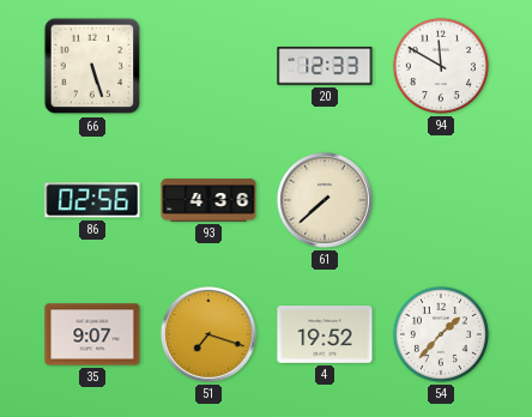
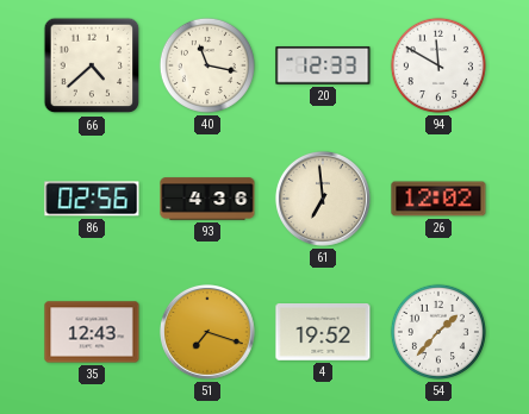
66: 5:27 -> 4:38
40: none -> 11:17
61: 7:38 -> 6:59
26: none -> 12:02
35: 9:07 -> 12:43
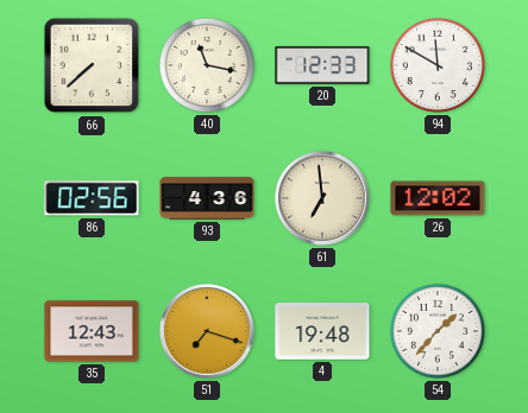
66: 4:38 -> 7:38
4: 19:52 -> 19:48
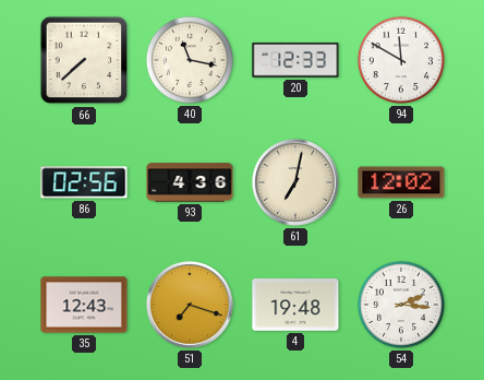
61: 6:59 -> 7:02
54: 1:37 -> 2:16
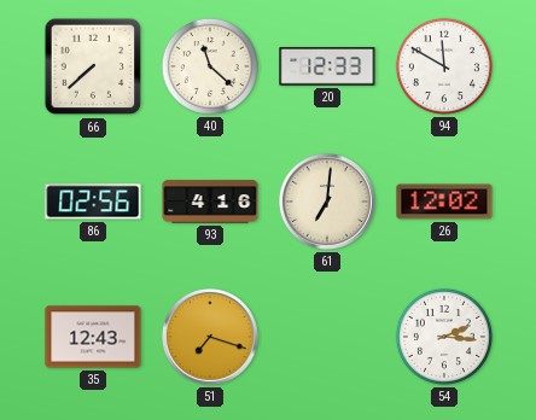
40: 11:17 -> 11:22
93: 4:36 -> 4:16
61: 7:02 -> 7:01
4: 19:48 -> none
